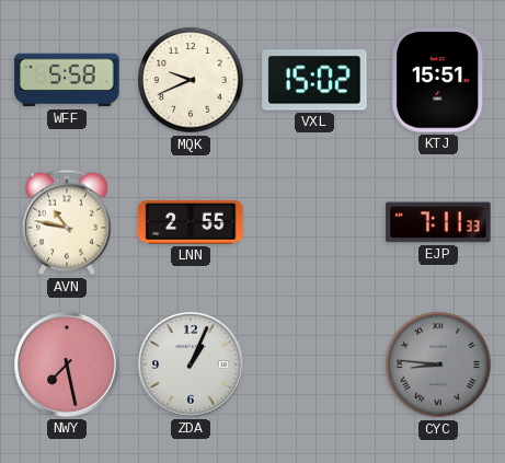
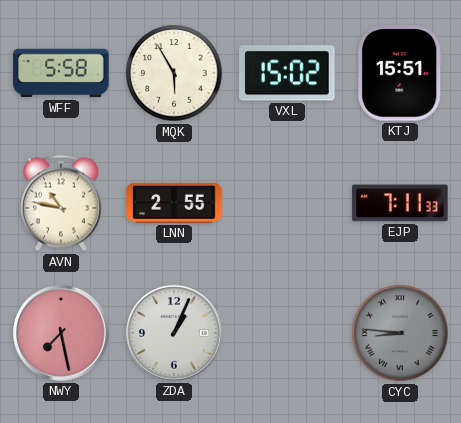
MQK: 9:41 -> 5:55
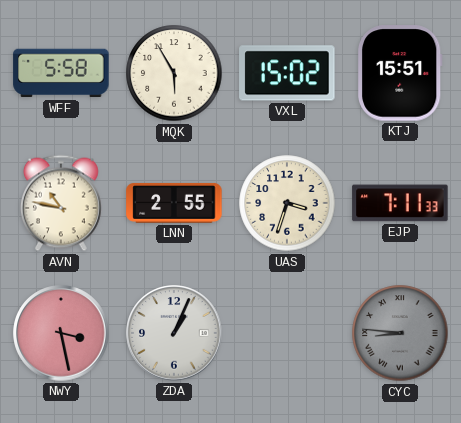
UAS: none -> 3:33
NWY: 7:28 -> 3:28
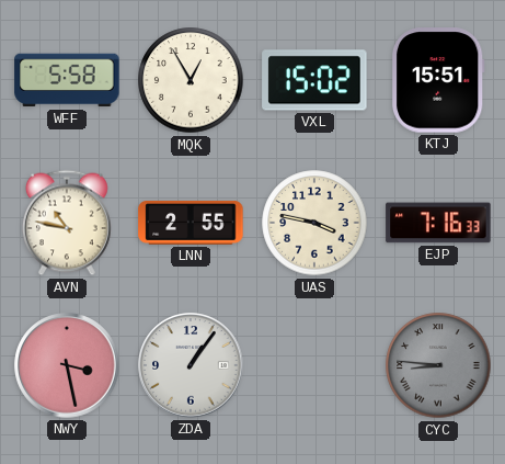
MQK: 5:55 -> 12:55
UAS: 3:33 -> 3:47
EJP: 7:11 -> 7:16
ZDA: 1:04 -> 1:06
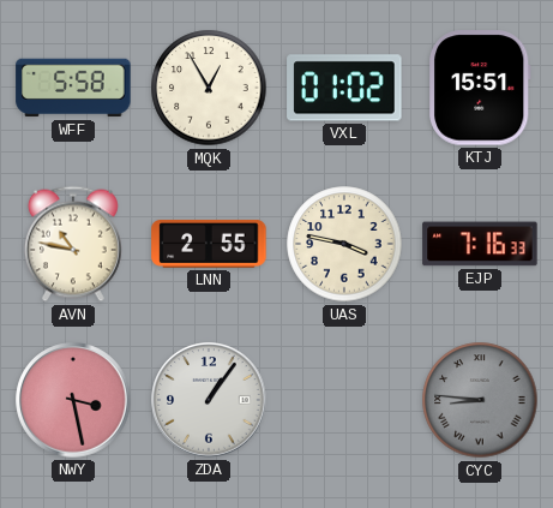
VXL: 15:02 -> 01:02
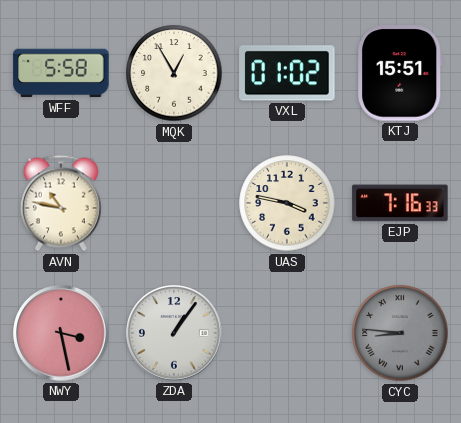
LNN: 2:55 -> none
